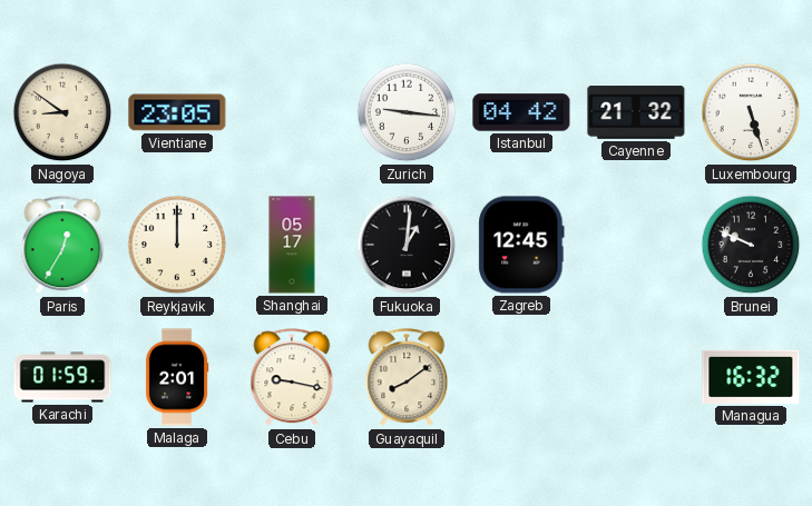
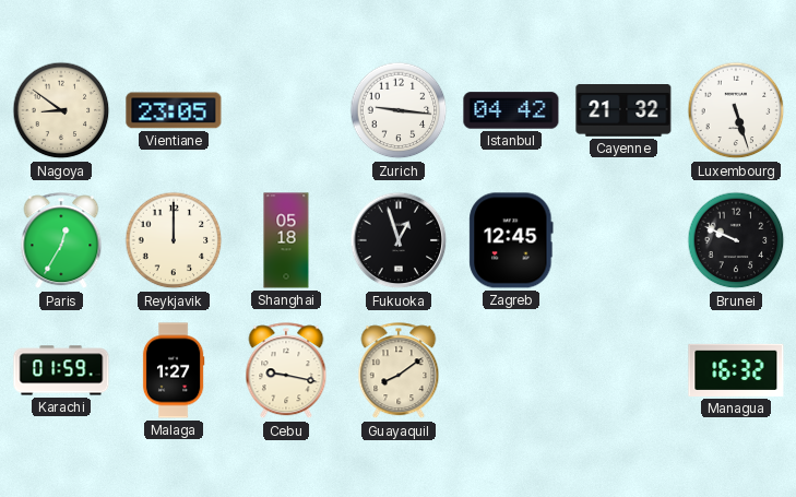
Shanghai: 05:17 -> 05:18
Fukuoka: 1:01 -> 12:57
Malaga: 2:01 -> 1:27
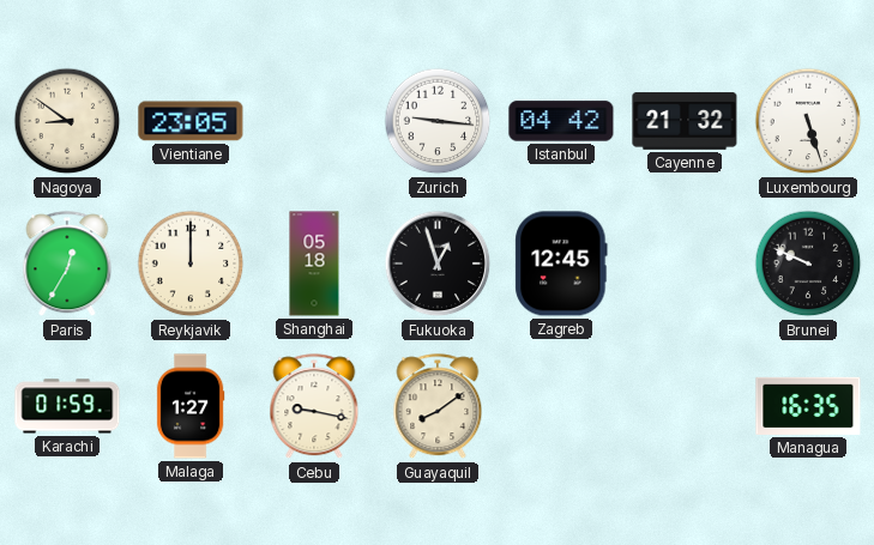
Managua: 16:32 -> 16:35
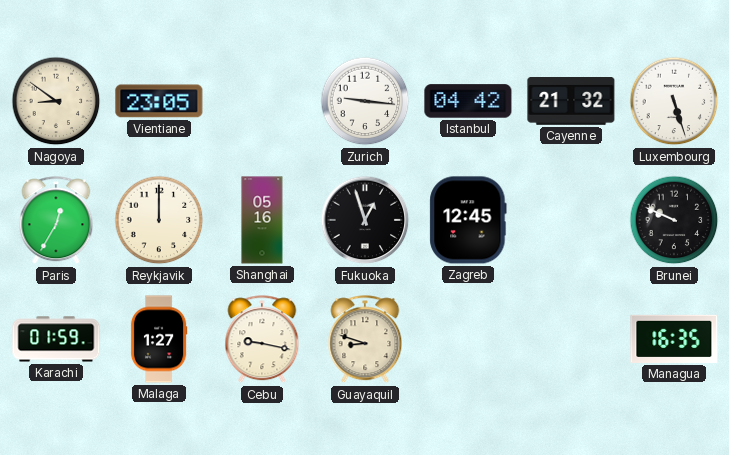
Shanghai: 05:18 -> 05:16
Guayaquil: 8:09 -> 8:48
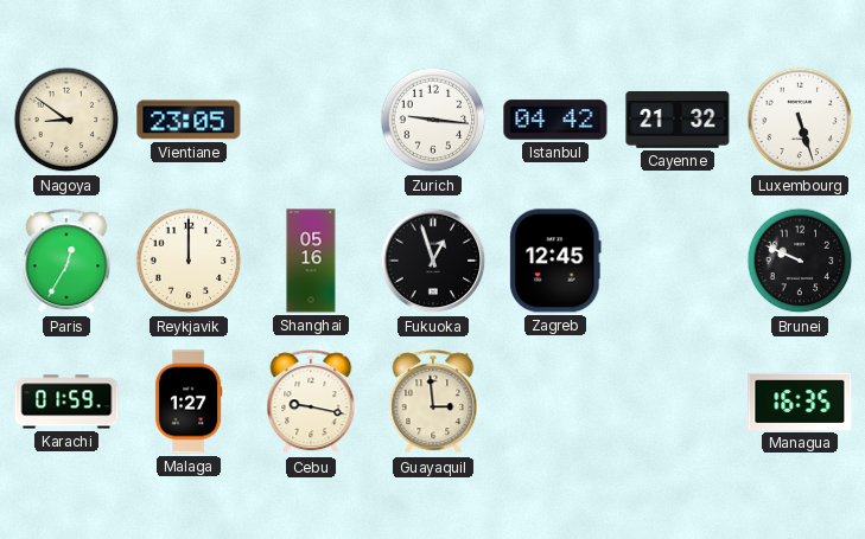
Guayaquil: 8:48 -> 2:59
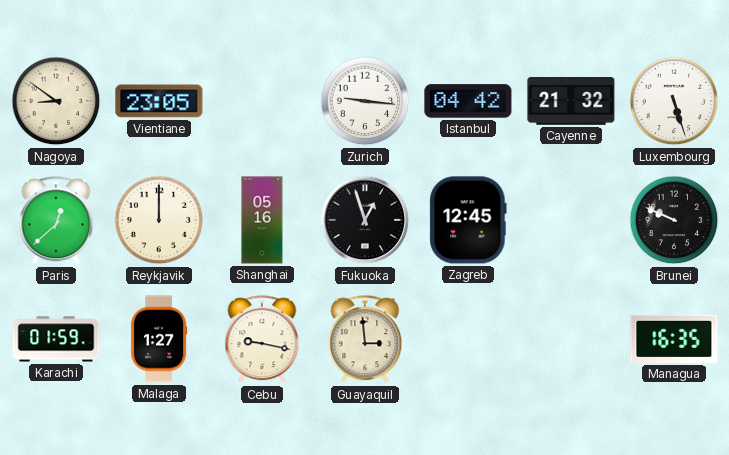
Paris: 12:35 -> 12:38
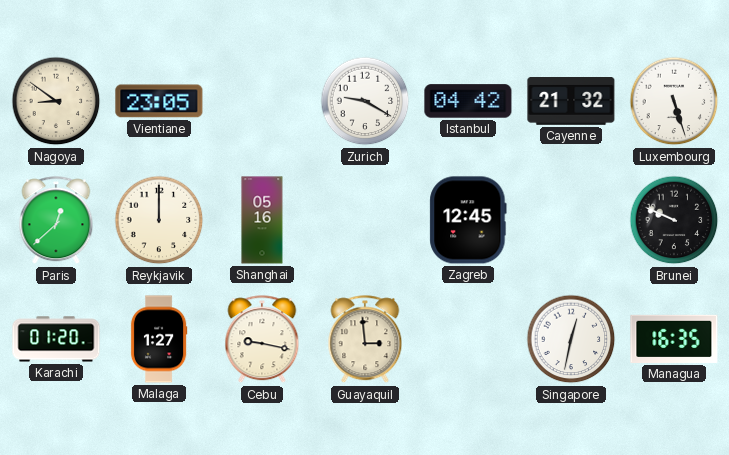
Zurich: 9:16 -> 9:20
Fukuoka: 12:57 -> none
Karachi: 01:59 -> 01:20
Singapore: none -> 12:32
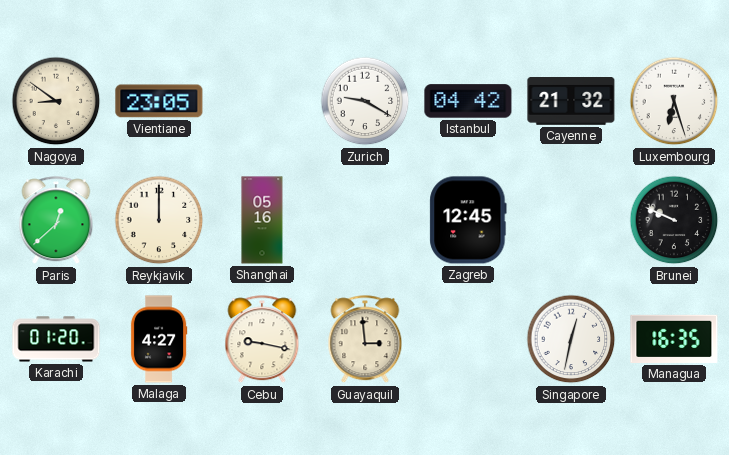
Luxembourg: 5:27 -> 6:27
Malaga: 1:27 -> 4:27
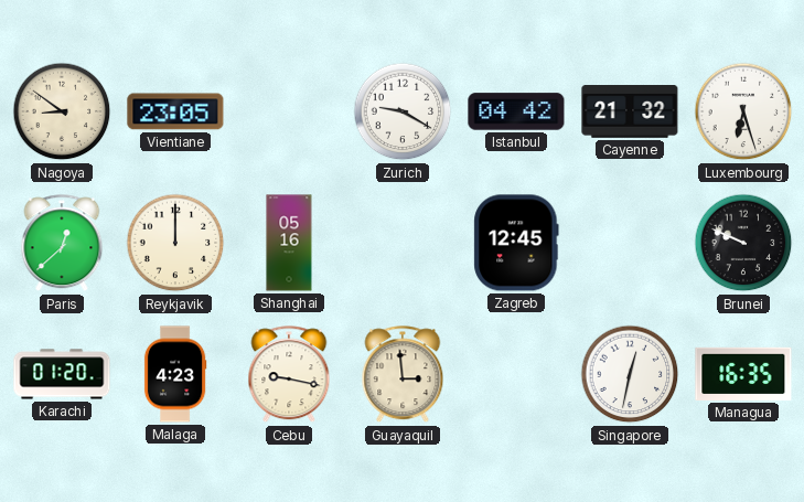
Malaga: 4:27 -> 4:23
